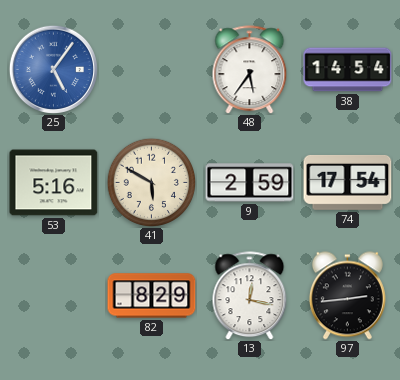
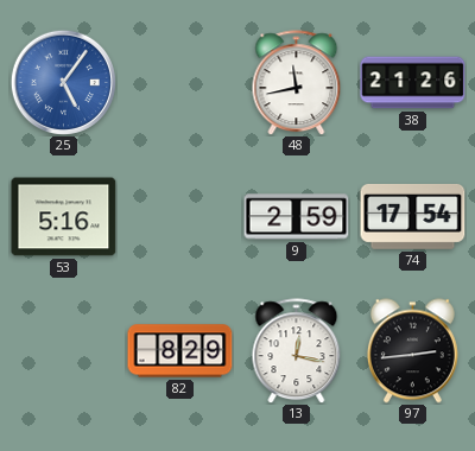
48: 5:36 -> 11:43
38: 14:54 -> 21:26
41: 5:50 -> none
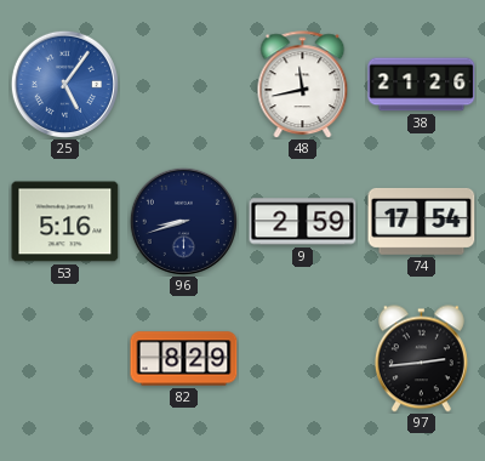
96: none -> 8:42
13: 12:17 -> none
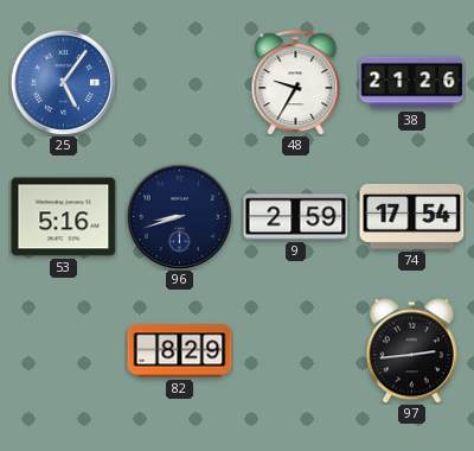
48: 11:43 -> 9:35
